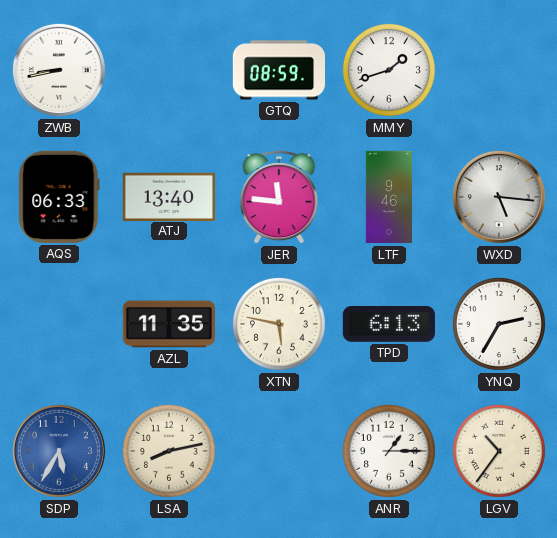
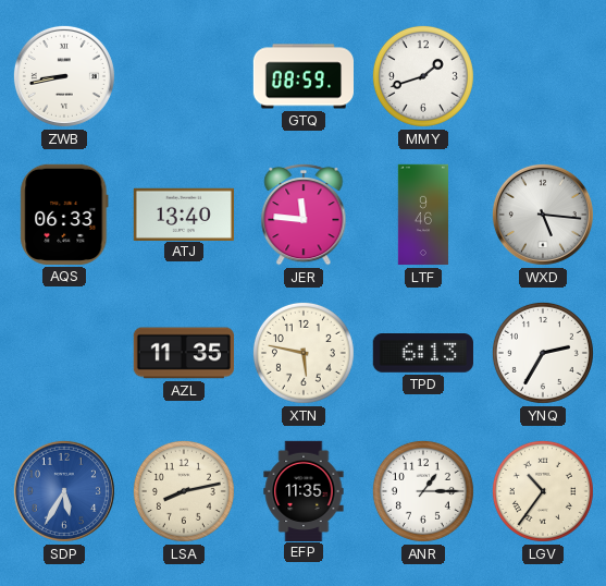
EFP: none -> 11:35
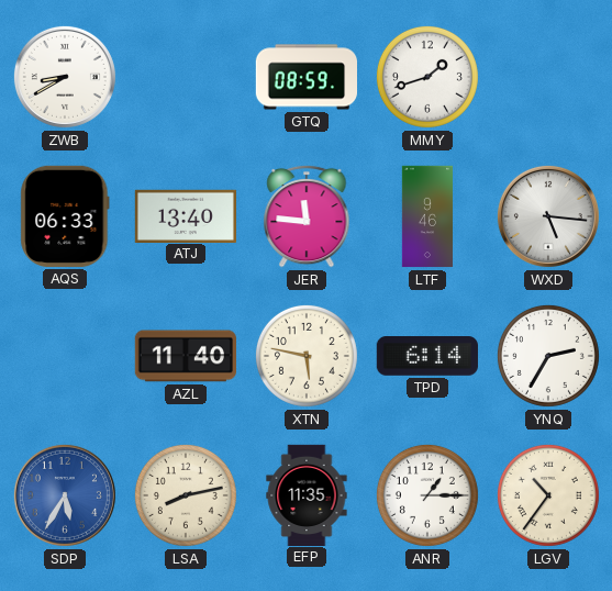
ZWB: 8:43 -> 8:40
AZL: 11:35 -> 11:40
TPD: 6:13 -> 6:14
